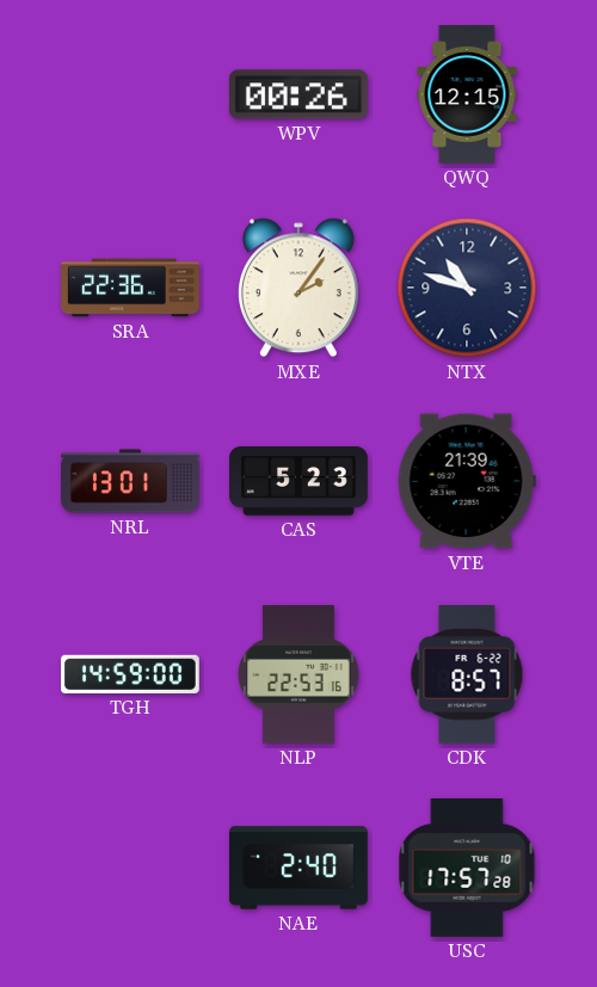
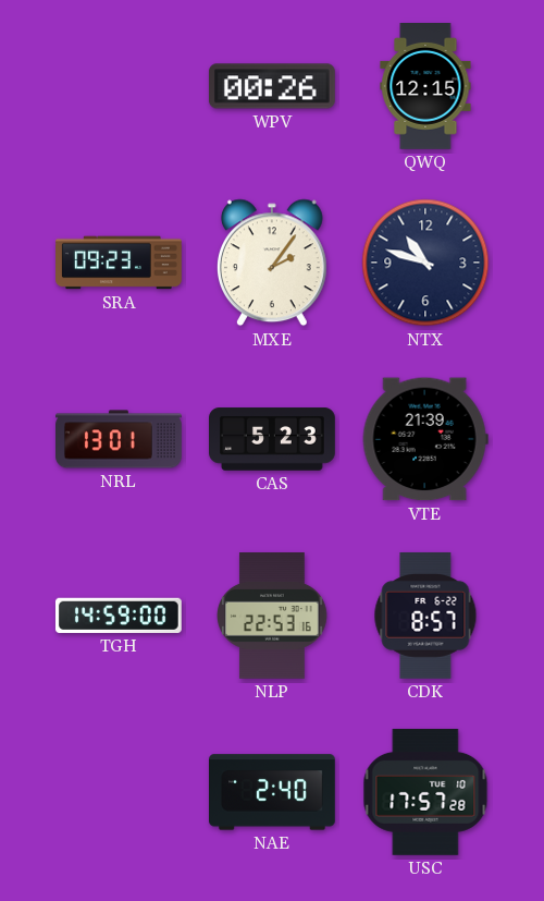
SRA: 22:36 -> 09:23
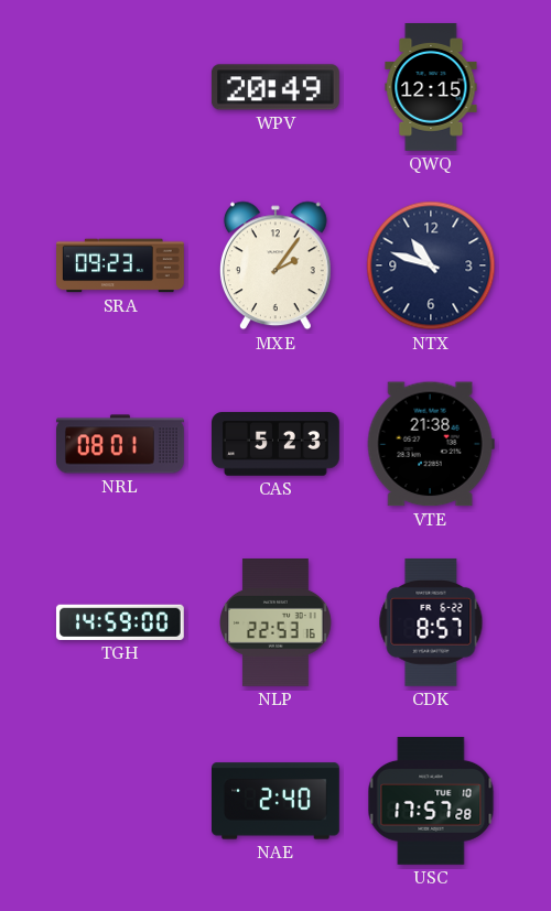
WPV: 00:26 -> 20:49
NRL: 13:01 -> 08:01
VTE: 21:39 -> 21:38
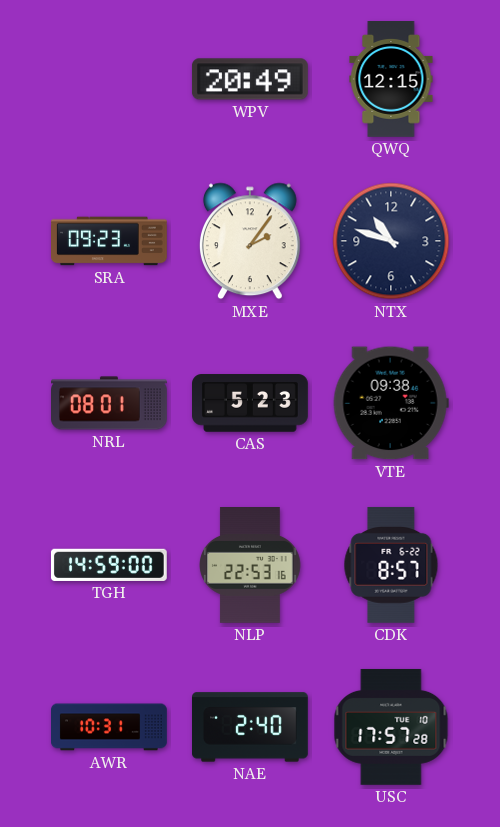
VTE: 21:38 -> 09:38
AWR: none -> 10:31
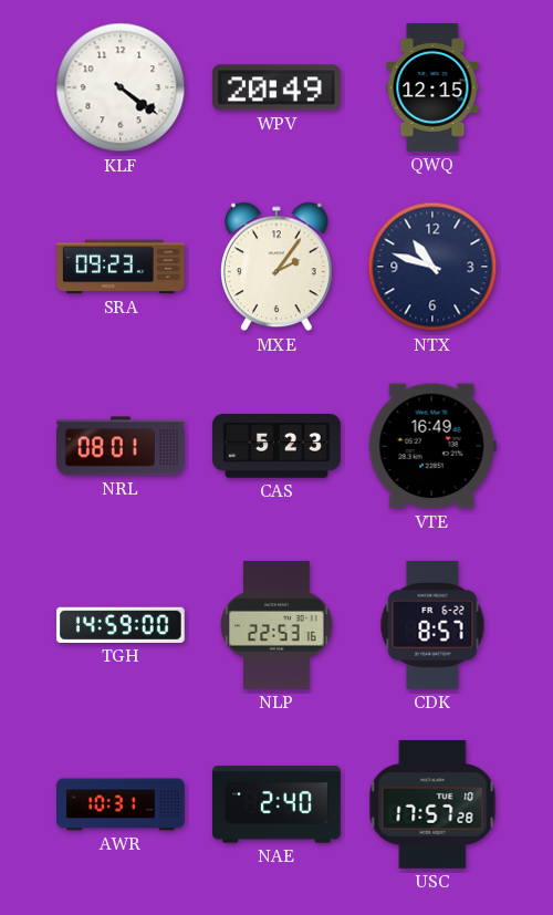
KLF: none -> 4:21
VTE: 09:38 -> 16:49
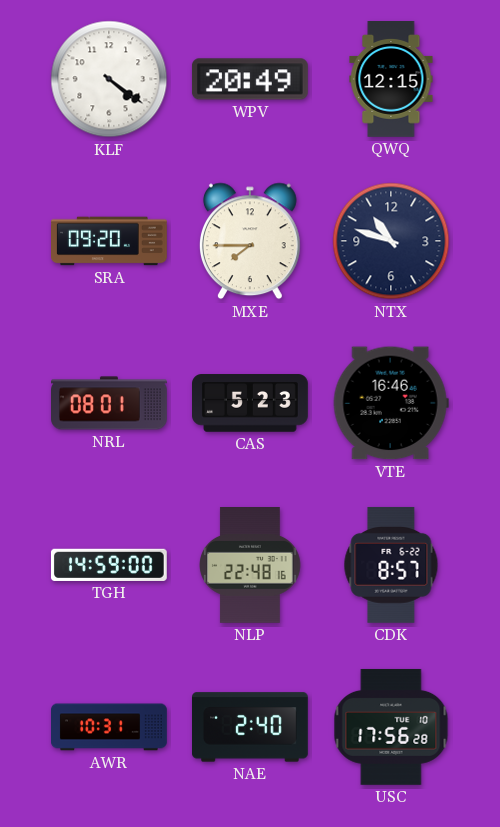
SRA: 09:23 -> 09:20
MXE: 2:06 -> 7:45
VTE: 16:49 -> 16:46
NLP: 22:53 -> 22:48
USC: 17:57 -> 17:56
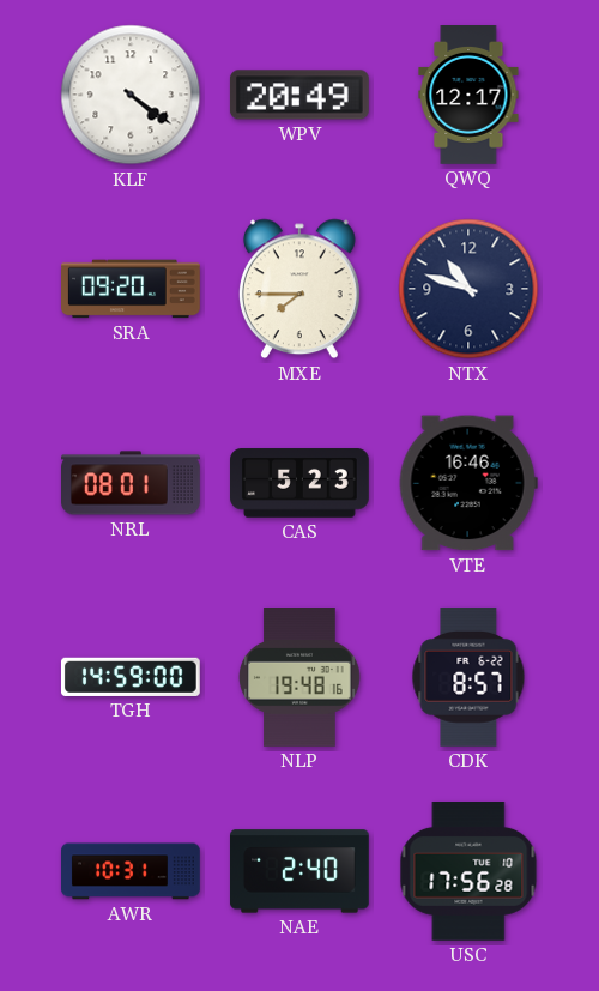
QWQ: 12:15 -> 12:17
NLP: 22:48 -> 19:48
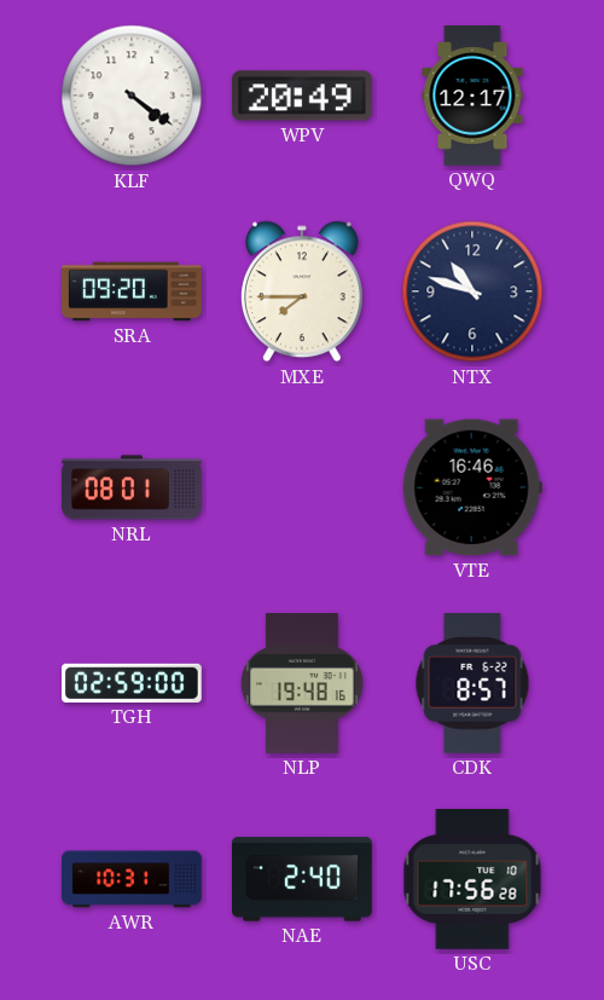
CAS: 5:23 -> none
TGH: 14:59 -> 02:59
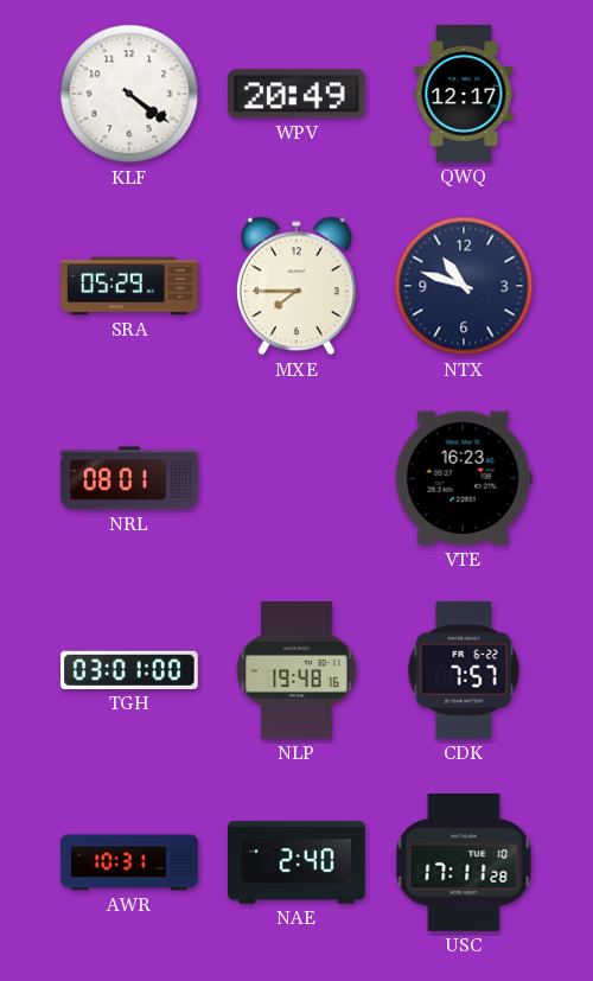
SRA: 09:20 -> 05:29
VTE: 16:46 -> 16:23
TGH: 02:59 -> 03:01
CDK: 8:57 -> 7:57
USC: 17:56 -> 17:11
